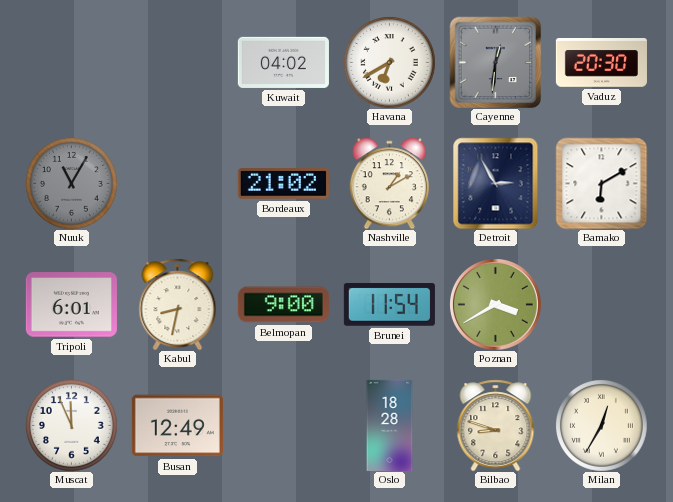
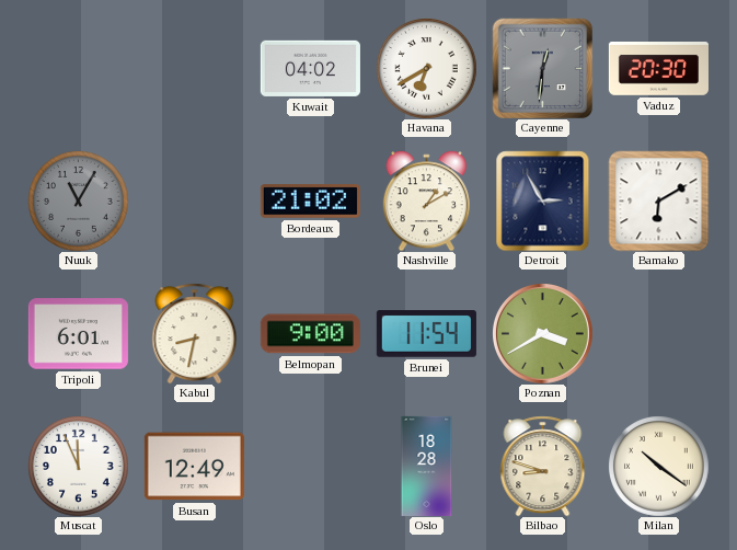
Milan: 12:35 -> 10:21
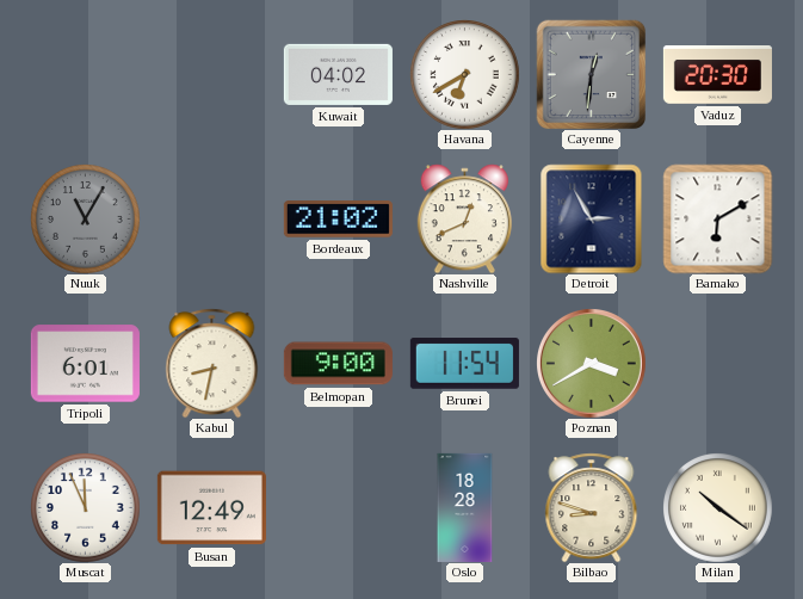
Nashville: 1:10 -> 12:41
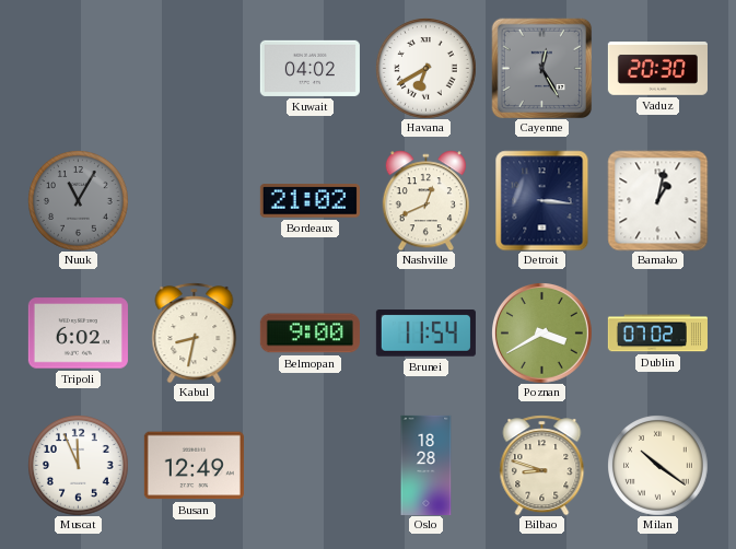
Cayenne: 12:31 -> 12:25
Detroit: 2:55 -> 3:16
Bamako: 6:10 -> 1:02
Tripoli: 6:01 -> 6:02
Dublin: none -> 07:02
